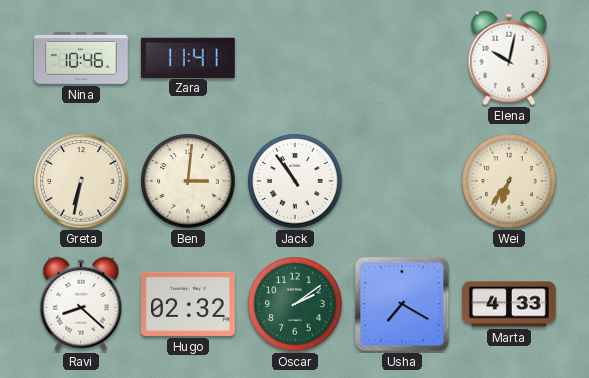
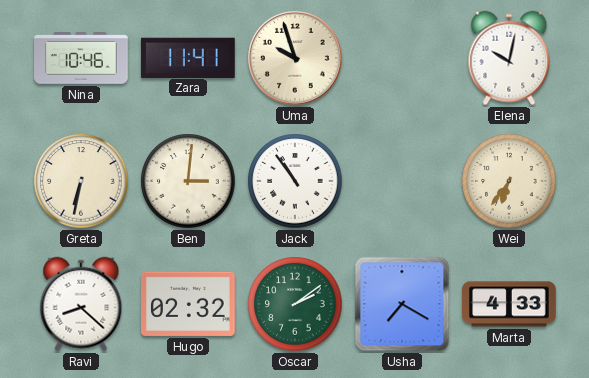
Uma: none -> 9:57
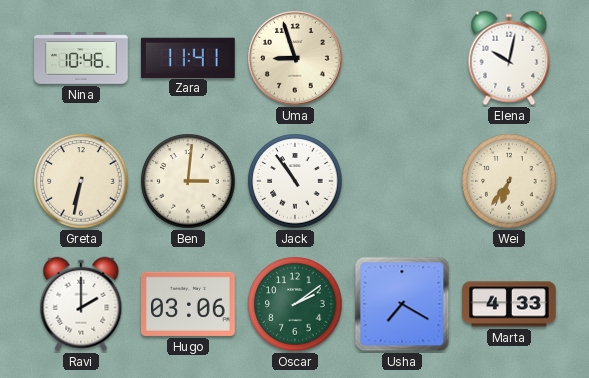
Uma: 9:57 -> 8:57
Ravi: 8:22 -> 2:00
Hugo: 02:32 -> 03:06
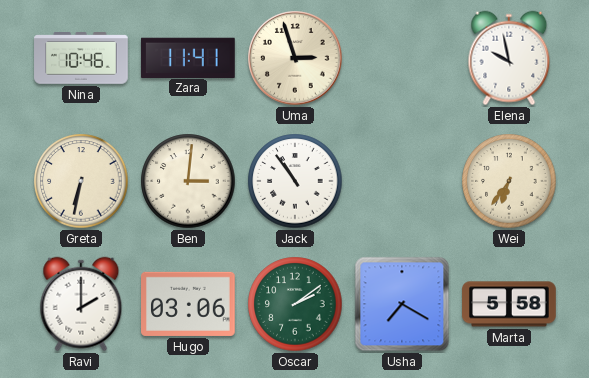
Uma: 8:57 -> 2:57
Elena: 10:02 -> 9:58
Marta: 4:33 -> 5:58
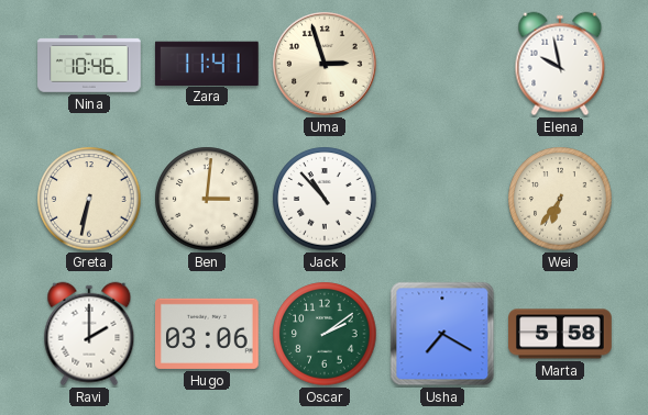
Jack: 10:54 -> 10:53
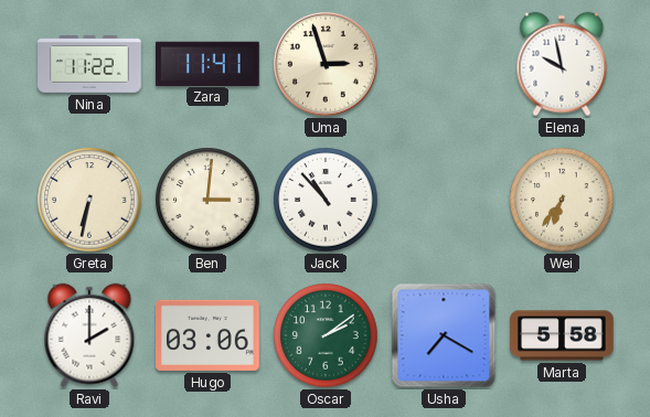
Nina: 10:46 -> 11:22
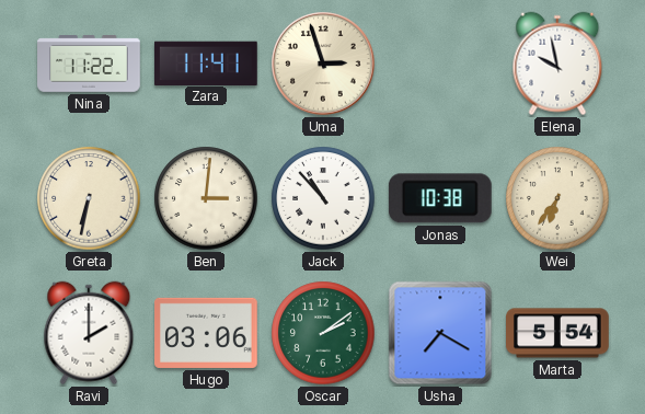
Jonas: none -> 10:38
Marta: 5:58 -> 5:54
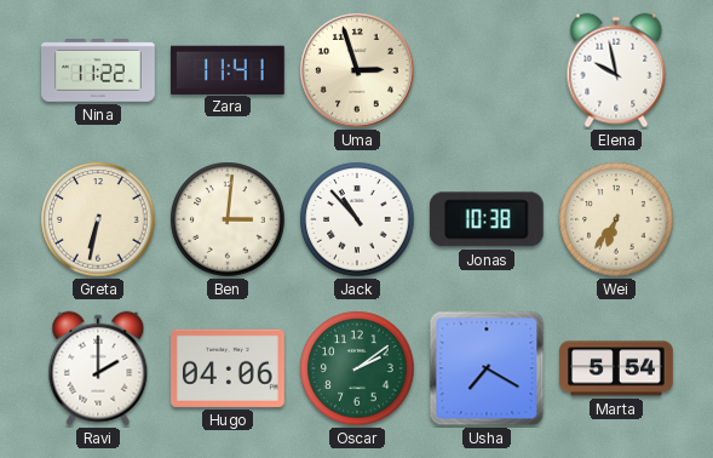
Hugo: 03:06 -> 04:06
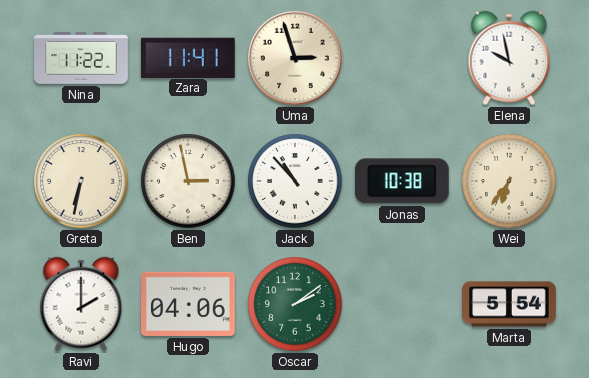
Ben: 3:01 -> 2:58
Usha: 7:20 -> none
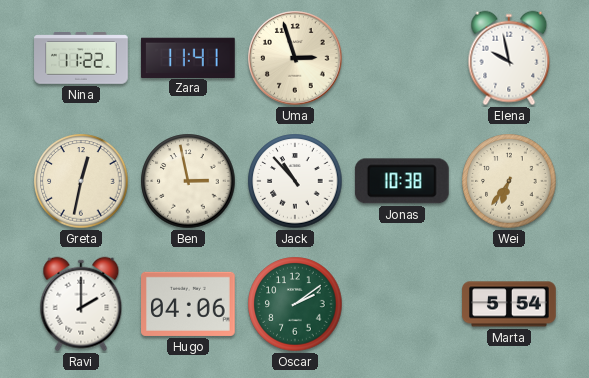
Greta: 6:32 -> 12:32
